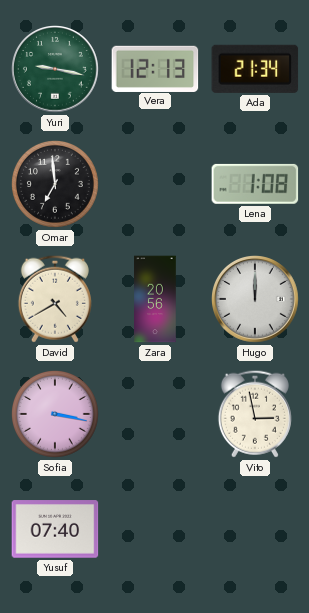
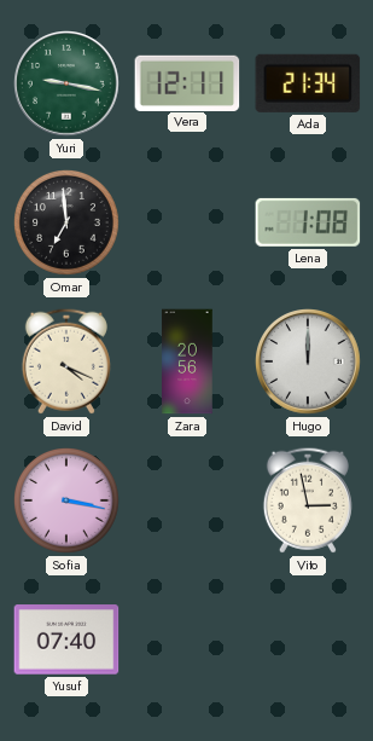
Vera: 12:13 -> 12:11
David: 4:40 -> 4:19
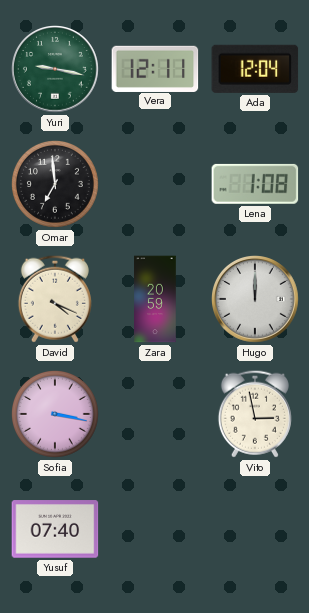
Ada: 21:34 -> 12:04
Zara: 20:56 -> 20:59
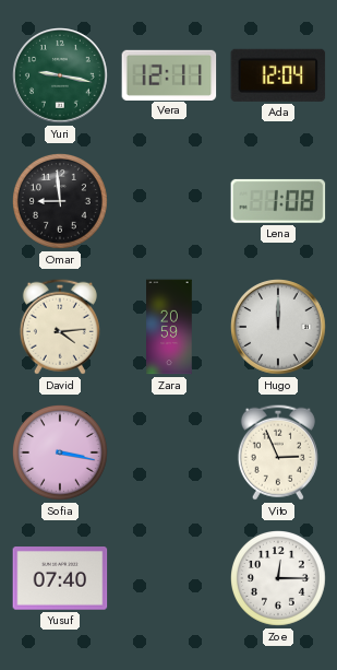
Omar: 6:59 -> 8:59
David: 4:19 -> 4:14
Vito: 2:58 -> 2:56
Zoe: none -> 12:15
